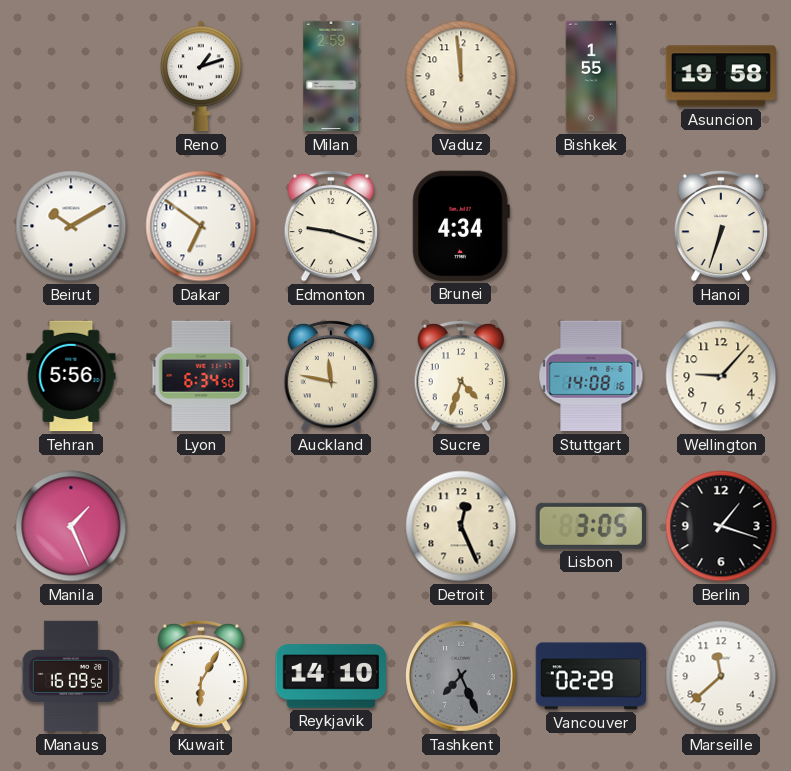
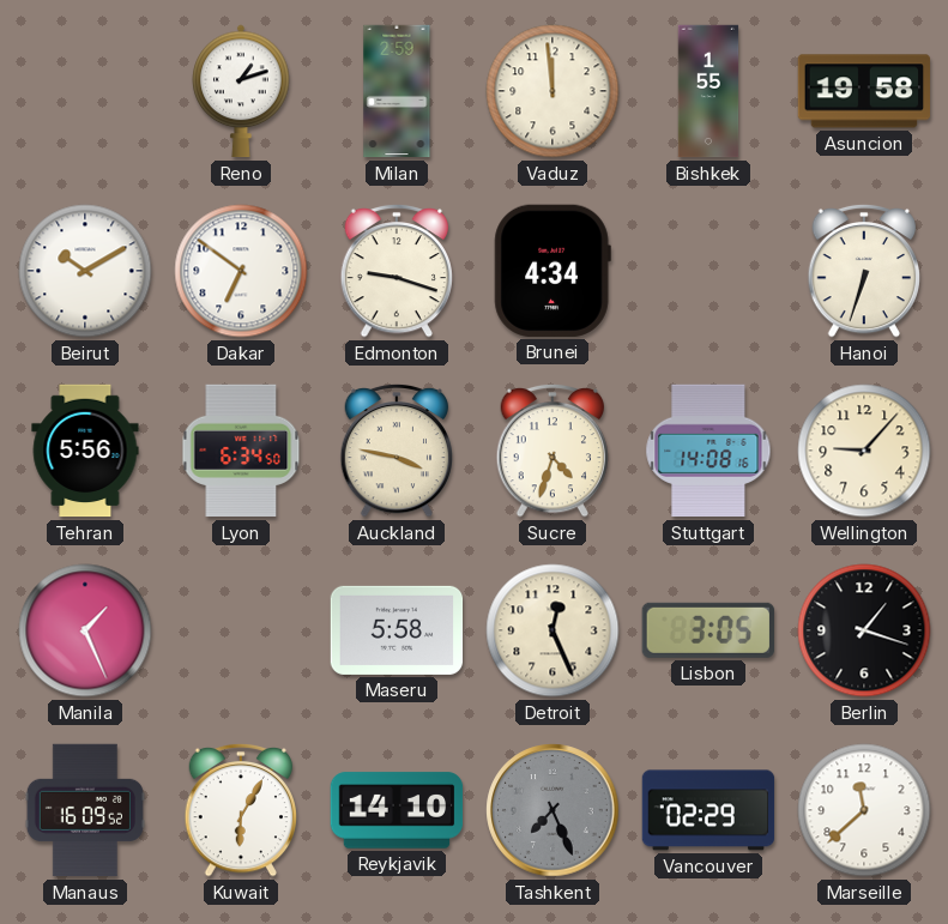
Auckland: 11:47 -> 3:47
Maseru: none -> 5:58
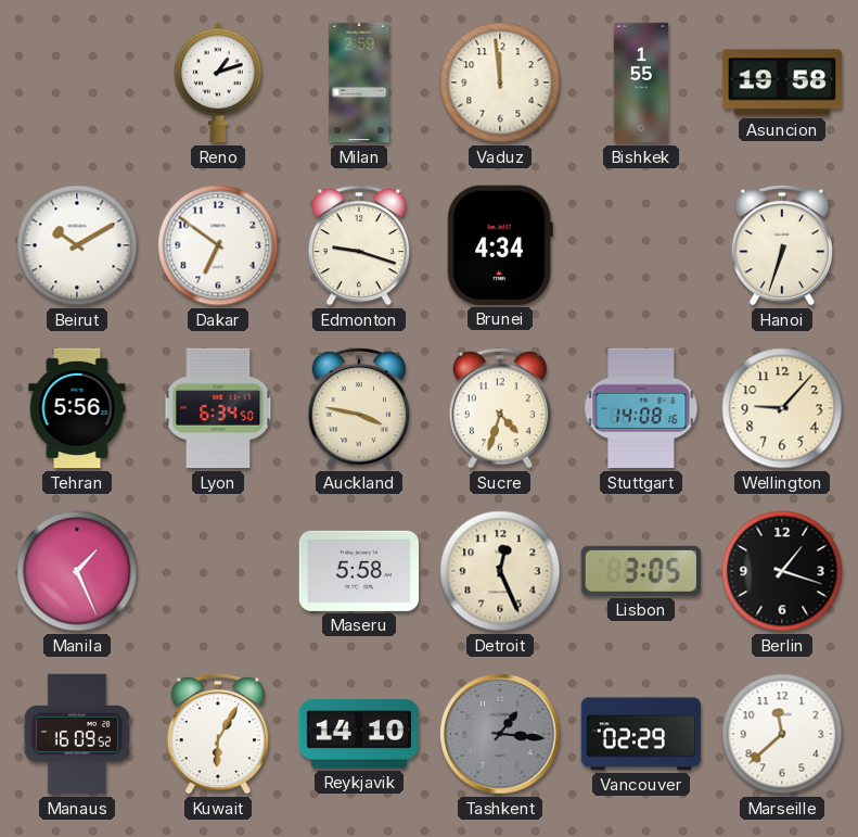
Tashkent: 7:26 -> 1:16
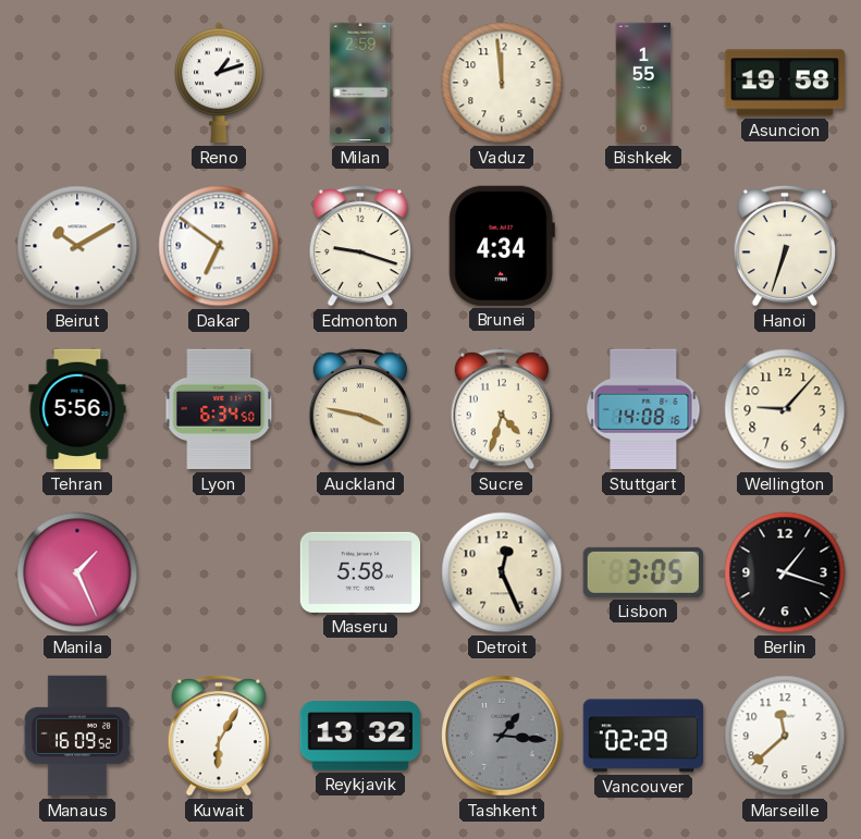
Reykjavik: 14:10 -> 13:32
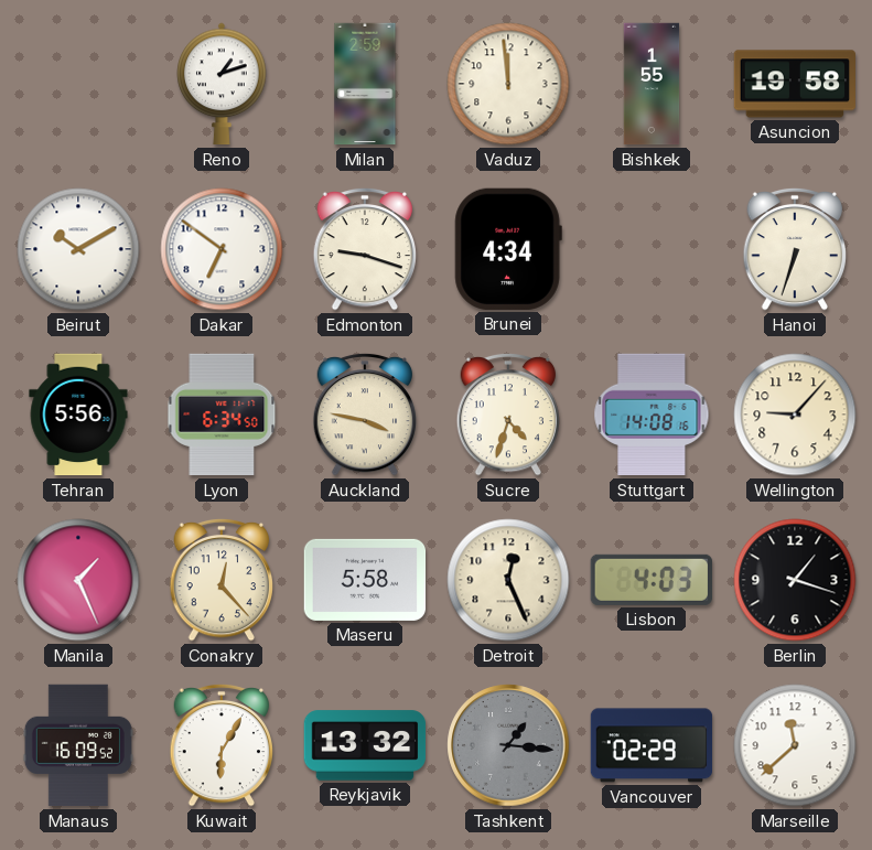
Conakry: none -> 12:23
Lisbon: 3:05 -> 4:03
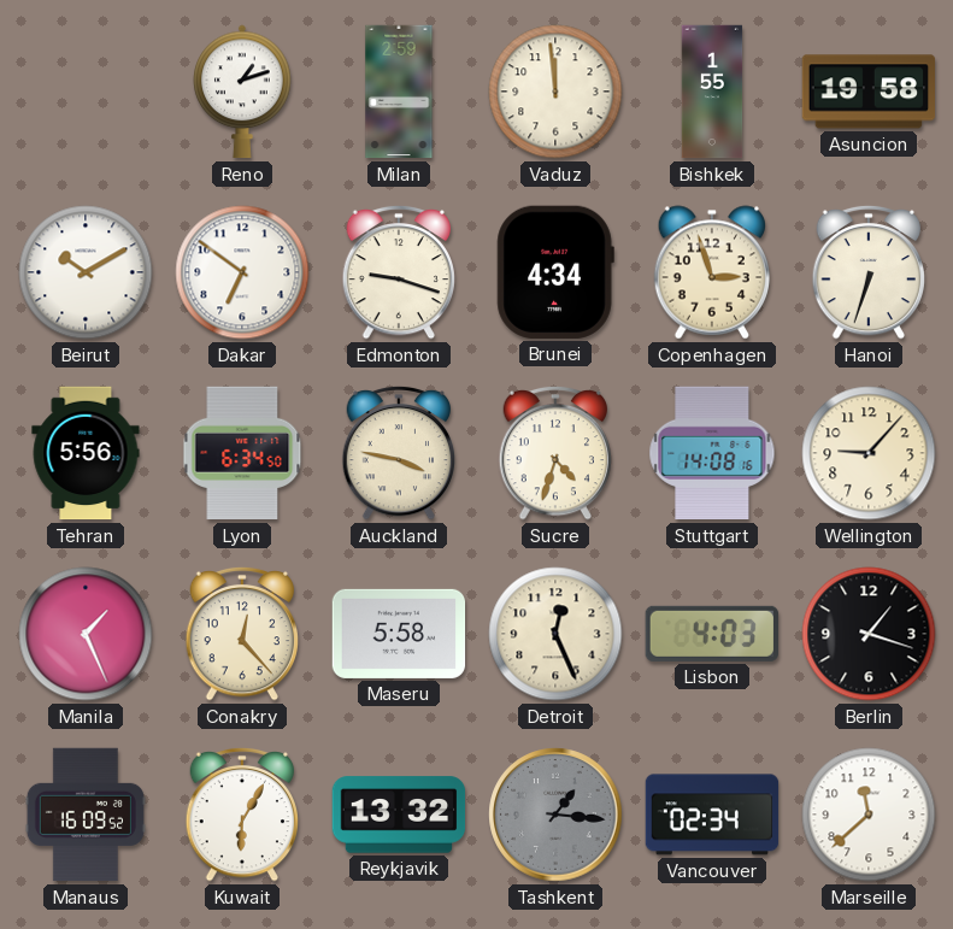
Copenhagen: none -> 2:57
Vancouver: 02:29 -> 02:34
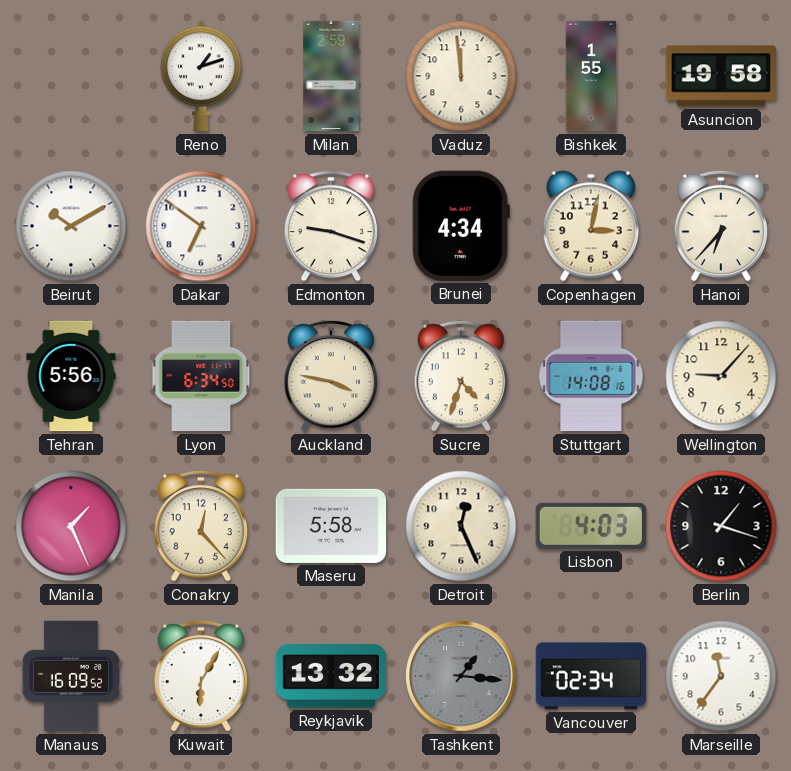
Copenhagen: 2:57 -> 3:02
Hanoi: 6:33 -> 6:37
Marseille: 11:38 -> 11:36
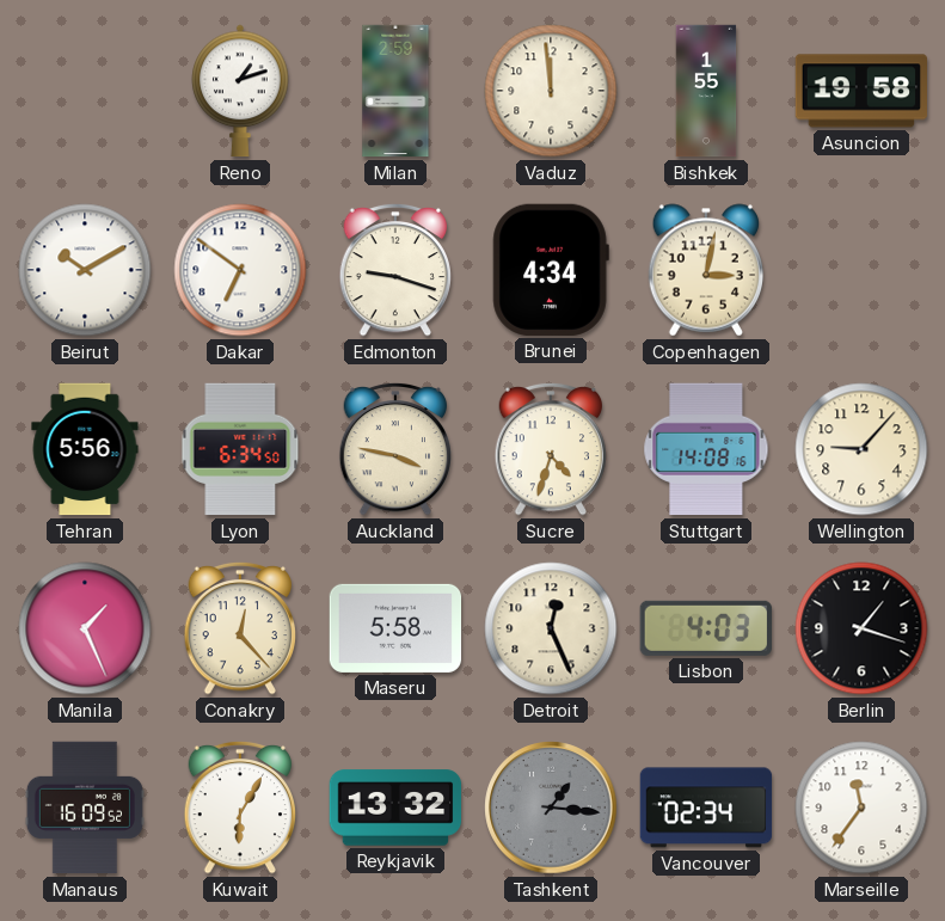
Hanoi: 6:37 -> none
